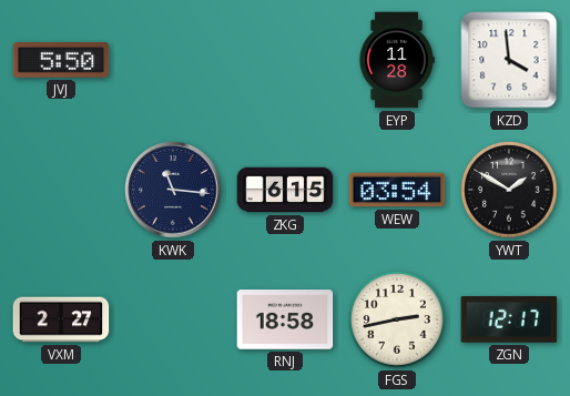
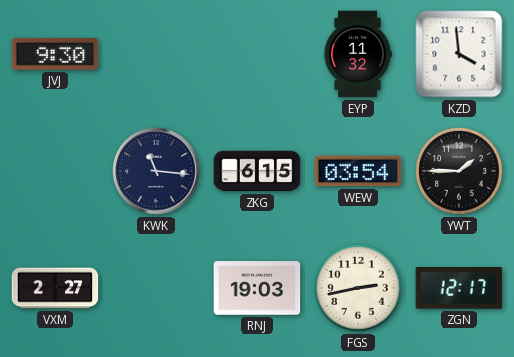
JVJ: 5:50 -> 9:30
EYP: 11:28 -> 11:32
YWT: 1:50 -> 1:45
RNJ: 18:58 -> 19:03
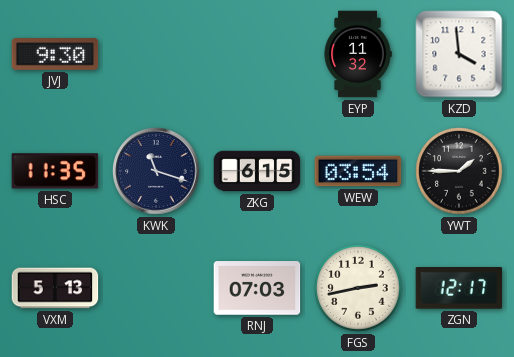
HSC: none -> 11:35
KWK: 11:16 -> 11:18
VXM: 2:27 -> 5:13
RNJ: 19:03 -> 07:03
